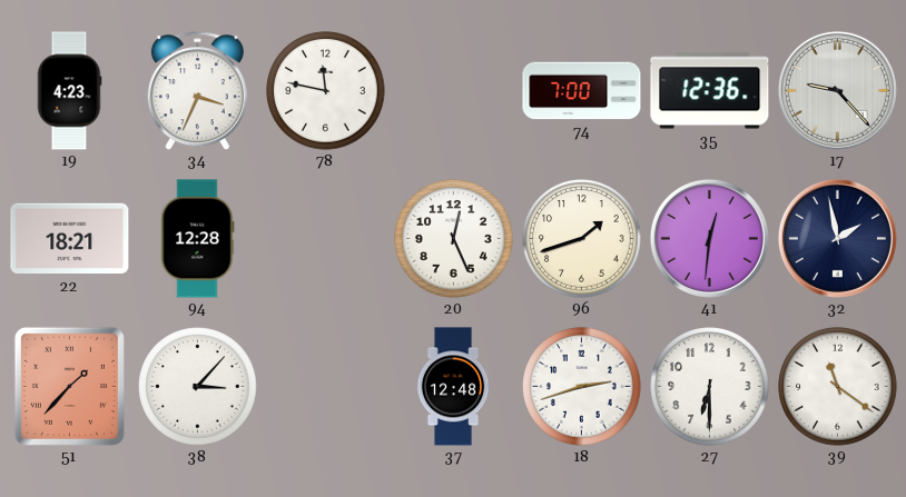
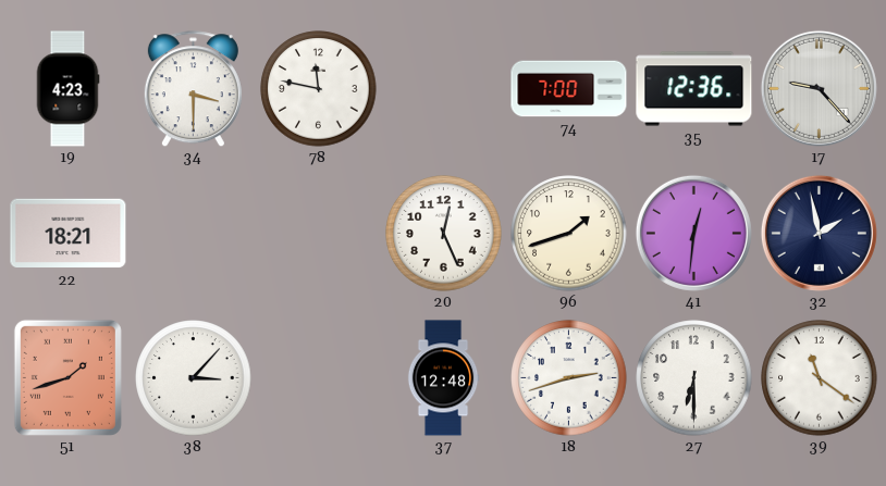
34: 3:34 -> 3:30
94: 12:28 -> none
51: 1:37 -> 1:42
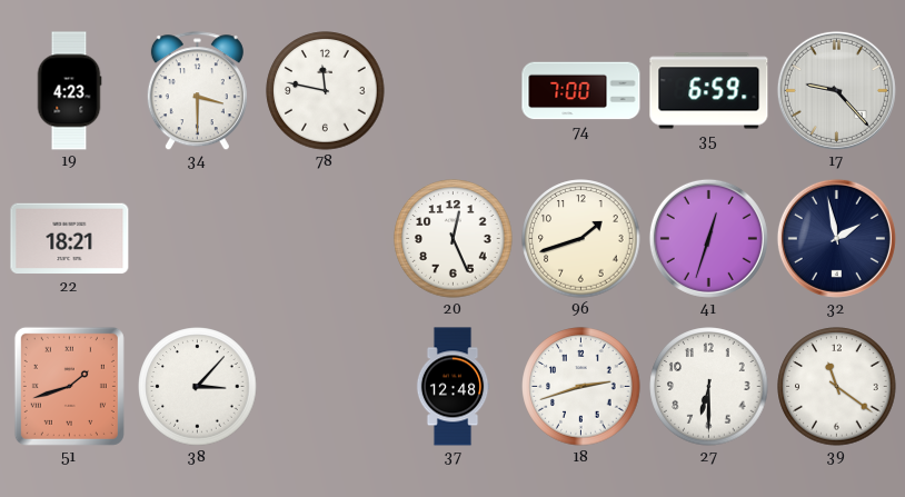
35: 12:36 -> 6:59
41: 12:31 -> 12:33
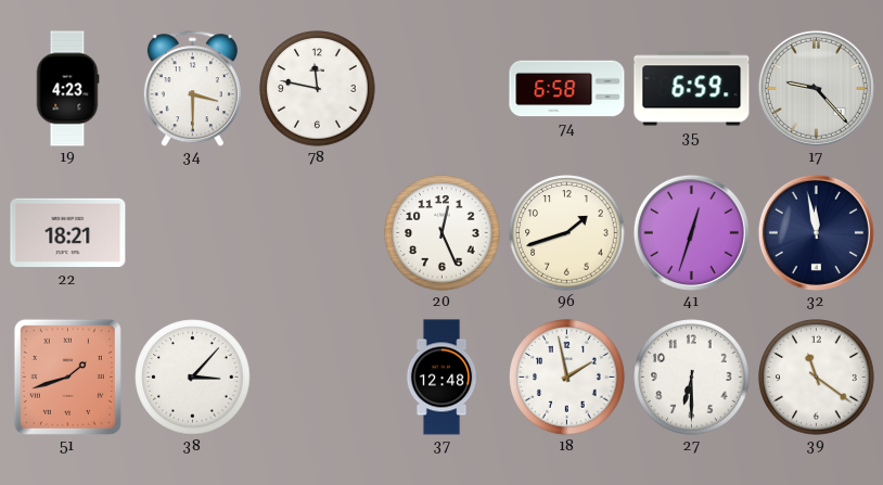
74: 7:00 -> 6:58
32: 1:58 -> 11:58
18: 2:42 -> 1:58
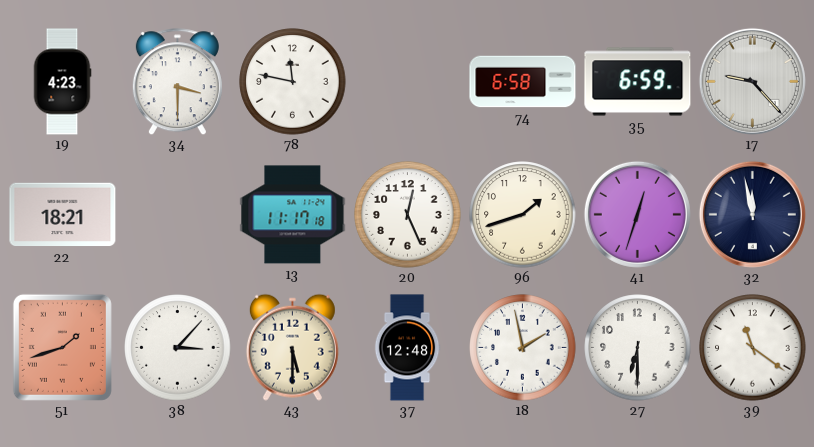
13: none -> 11:17
43: none -> 5:30
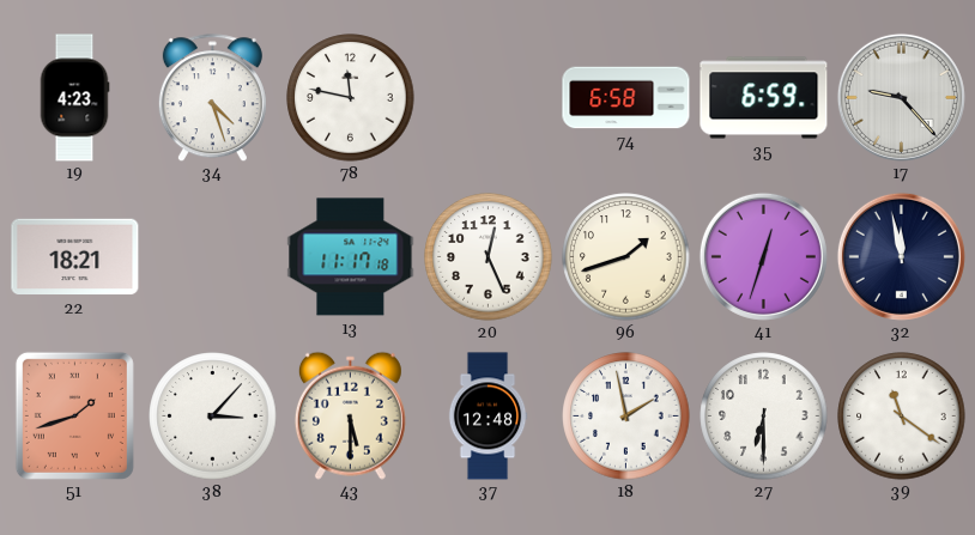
34: 3:30 -> 4:27
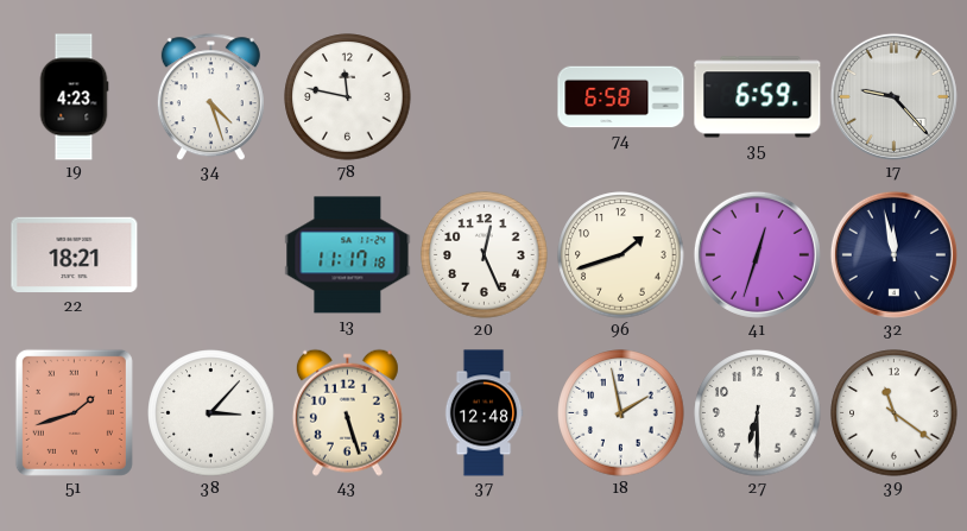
43: 5:30 -> 5:27
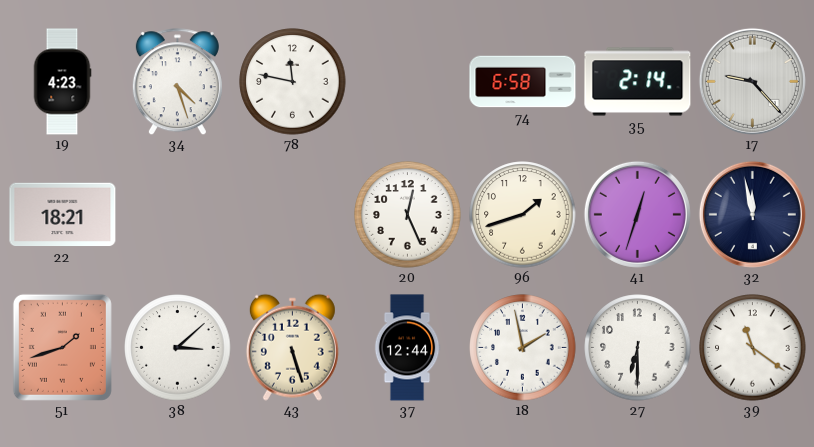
35: 6:59 -> 2:14
13: 11:17 -> none
38: 3:07 -> 3:08
37: 12:48 -> 12:44
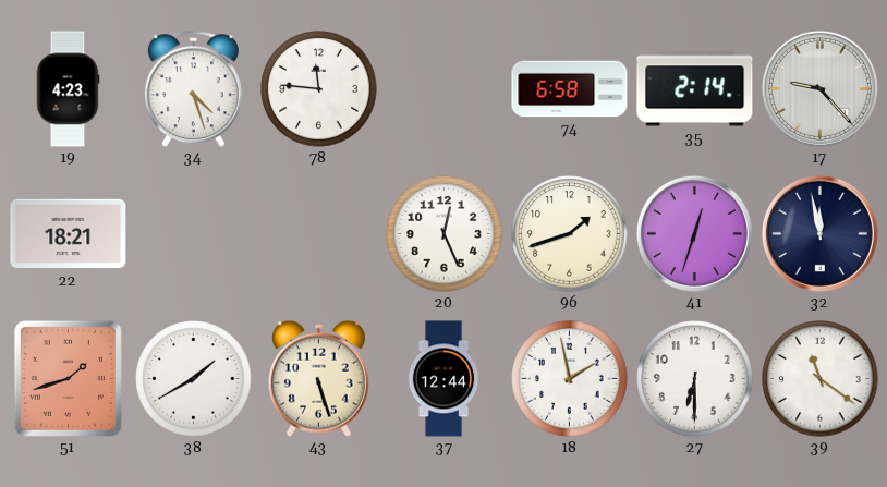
78: 11:47 -> 11:46
38: 3:08 -> 1:40
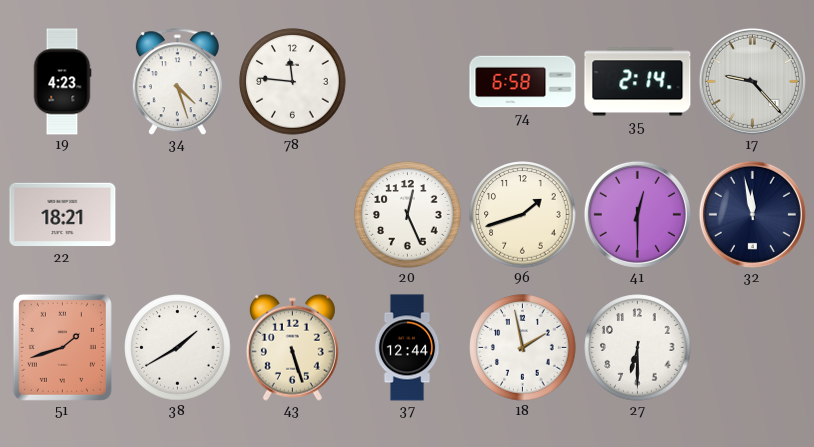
41: 12:33 -> 12:30
39: 11:21 -> none
